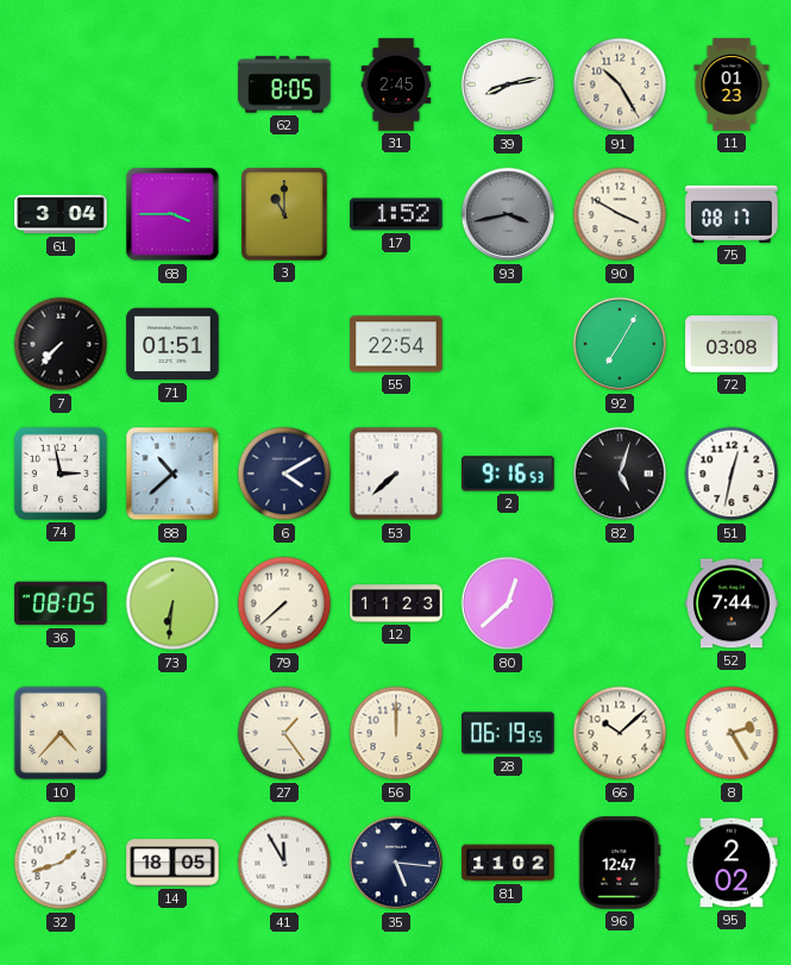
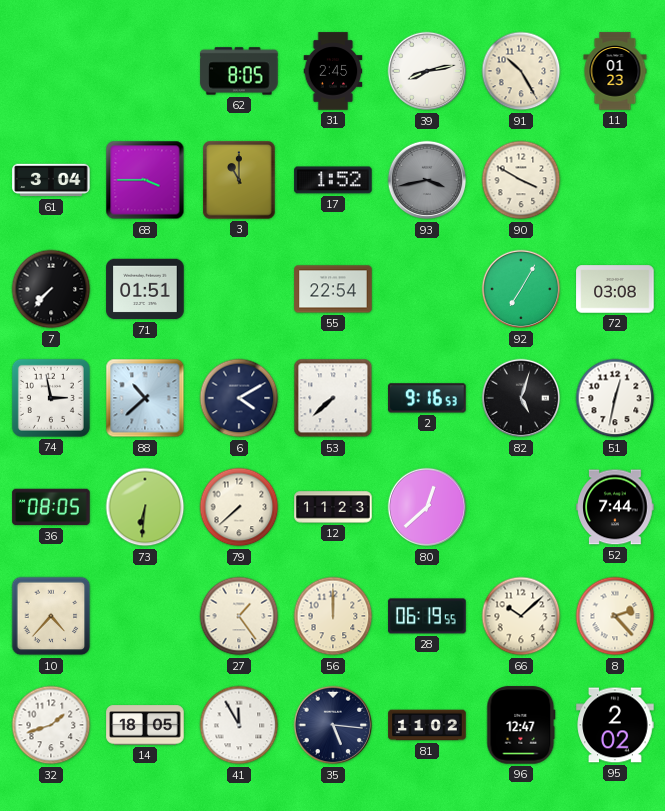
75: 08:17 -> none
8: 2:25 -> 2:23
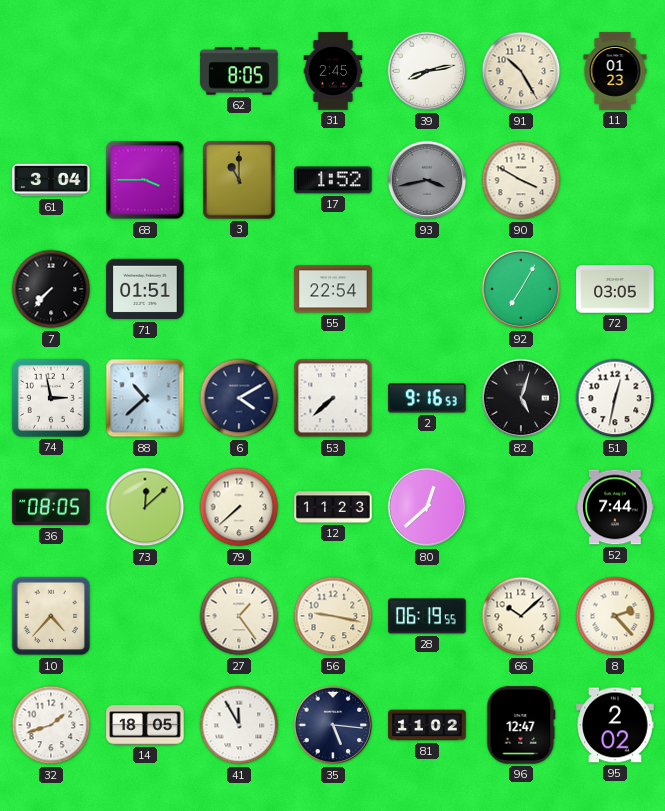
72: 03:08 -> 03:05
73: 6:31 -> 12:08
56: 12:00 -> 9:17
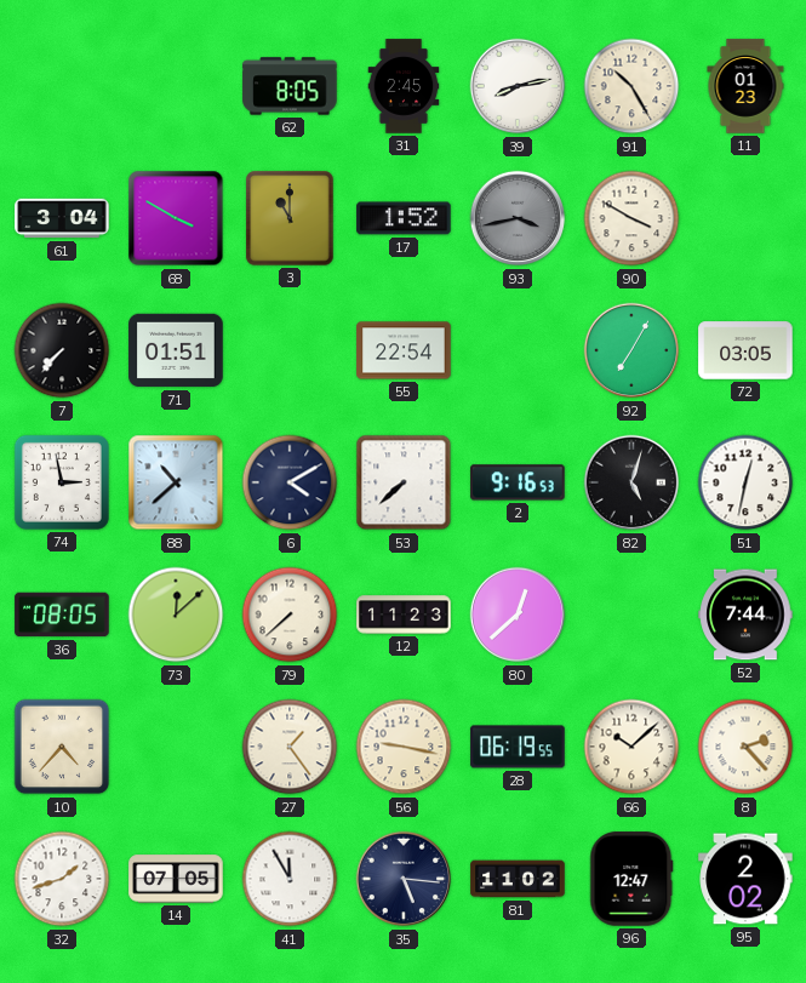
68: 3:45 -> 3:50
14: 18:05 -> 07:05
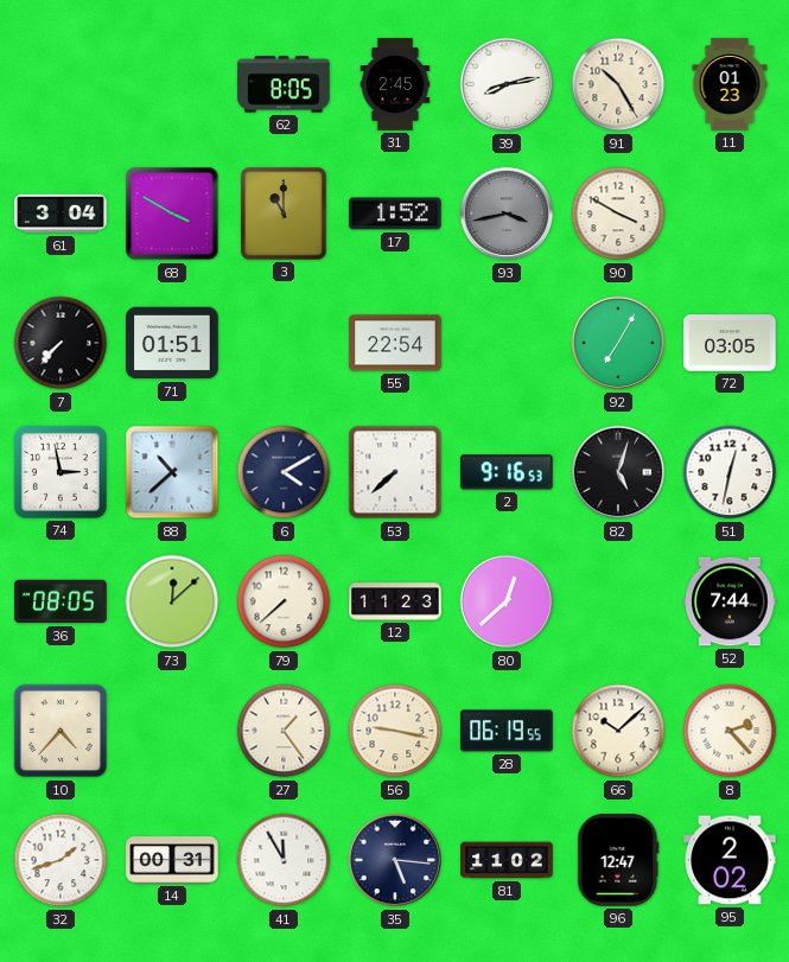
14: 07:05 -> 00:31
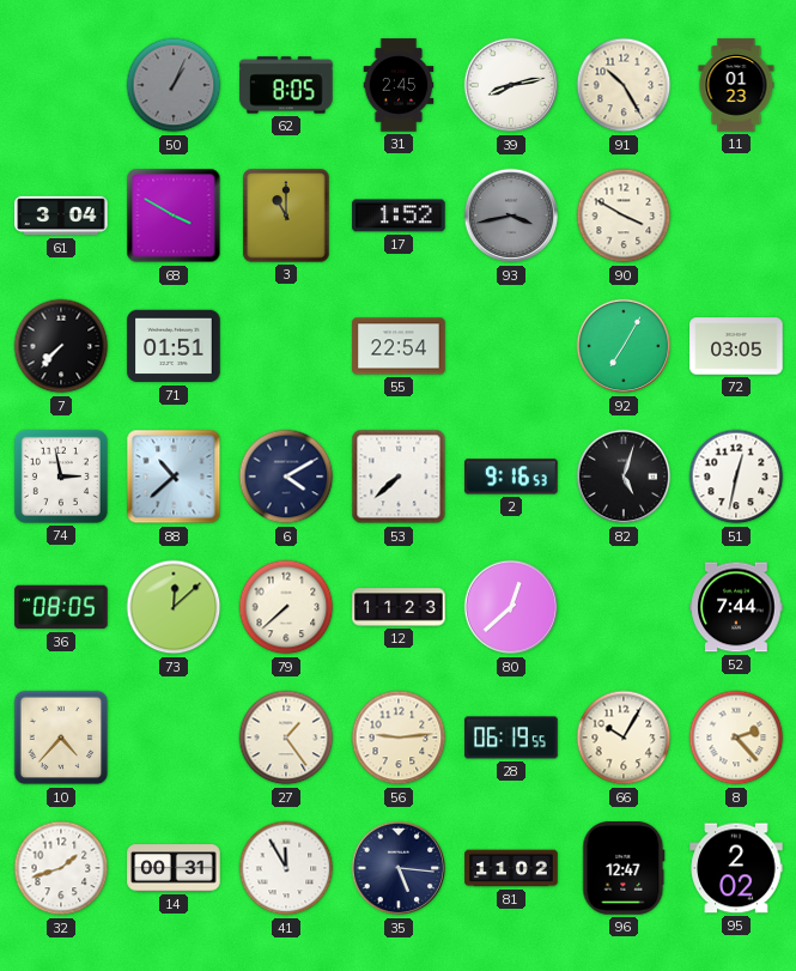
50: none -> 1:04
56: 9:17 -> 9:14
66: 10:08 -> 10:05
